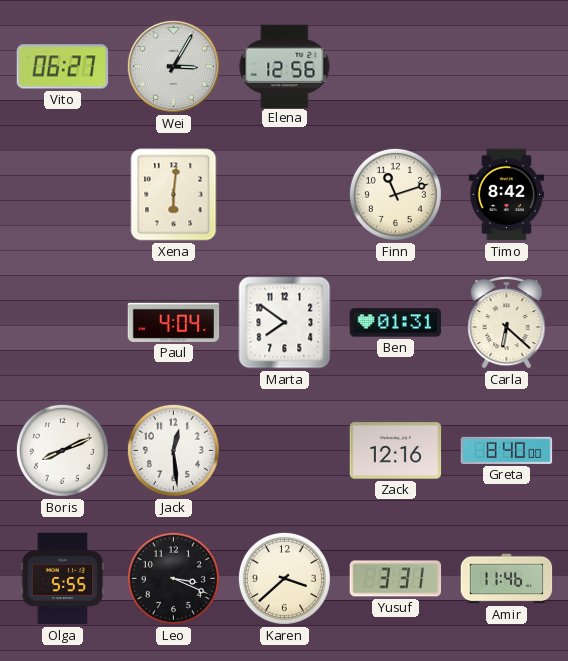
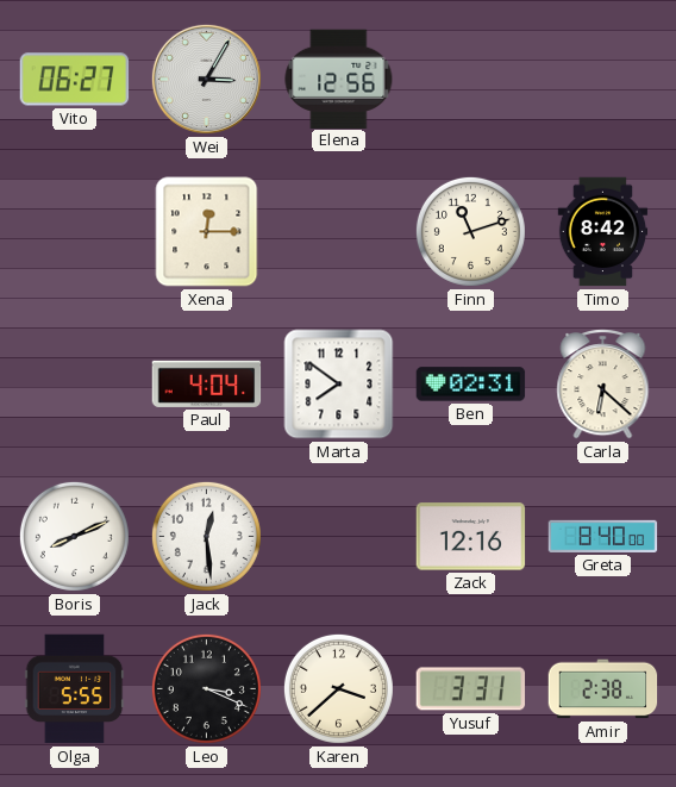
Xena: 6:01 -> 12:15
Ben: 01:31 -> 02:31
Amir: 11:46 -> 2:38
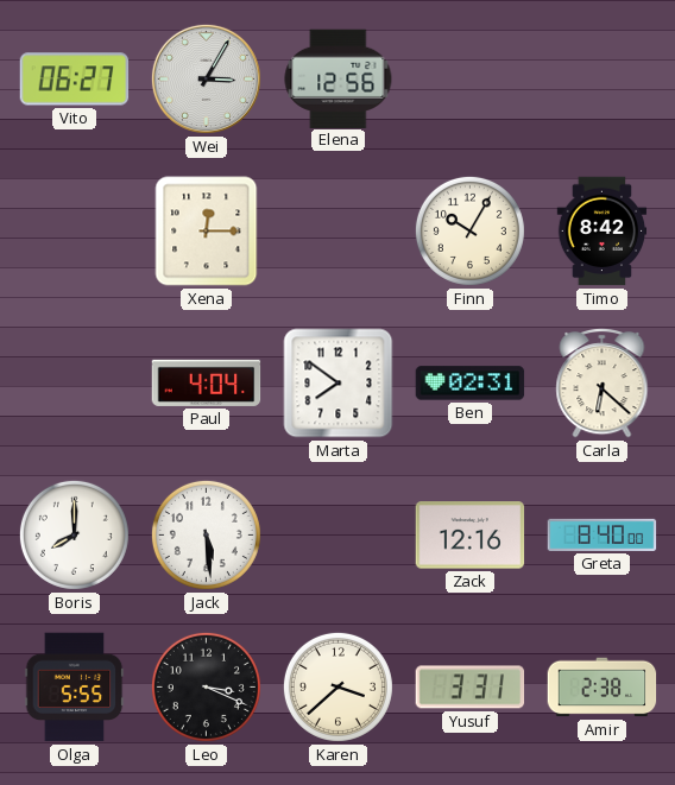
Finn: 11:12 -> 10:05
Boris: 8:11 -> 8:00
Jack: 12:29 -> 5:29
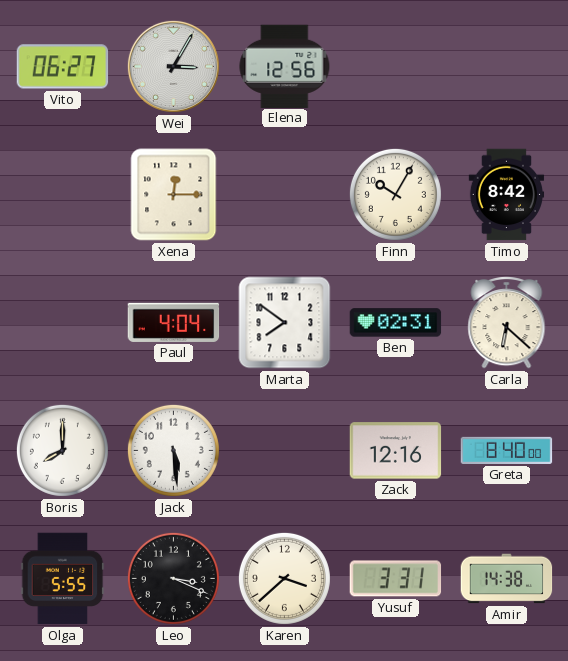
Amir: 2:38 -> 14:38
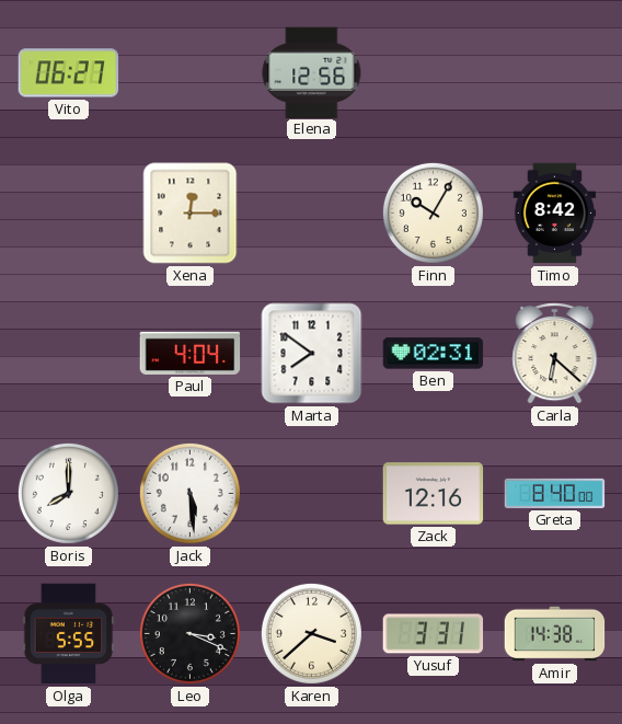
Wei: 3:05 -> none
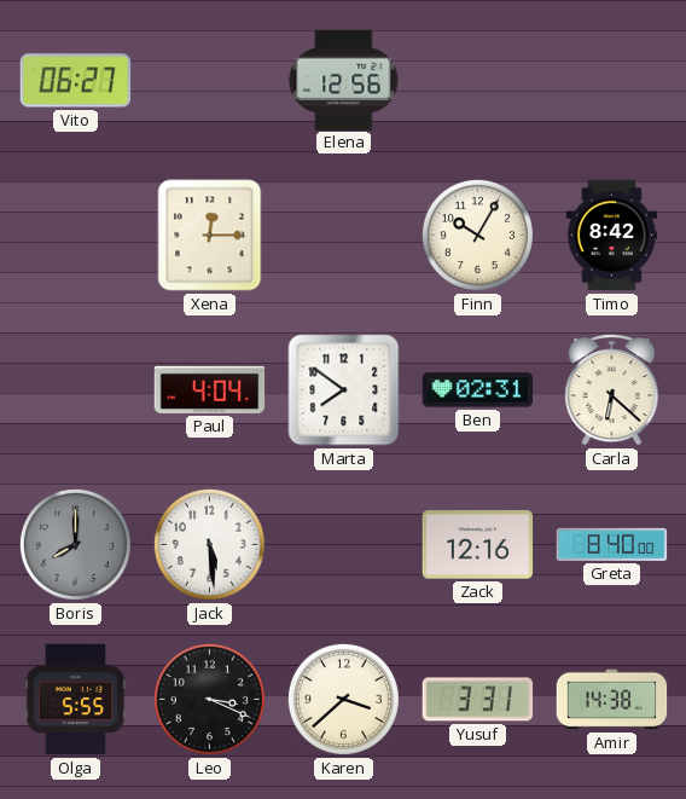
Boris dial: white -> grey
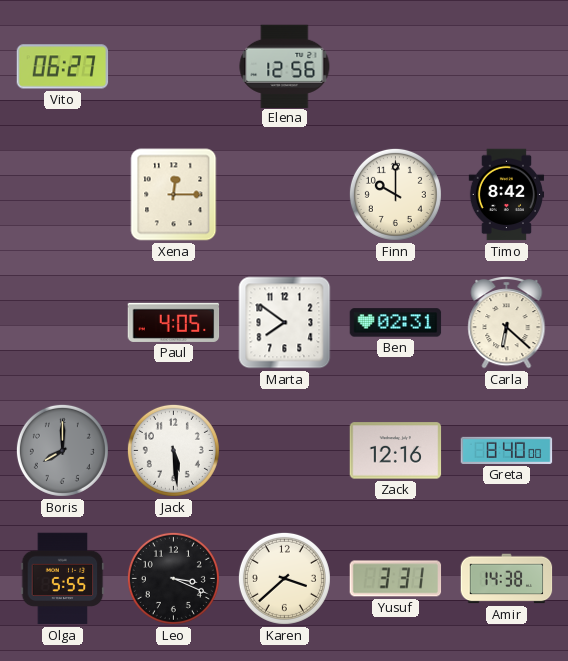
Finn: 10:05 -> 10:00
Paul: 4:04 -> 4:05
